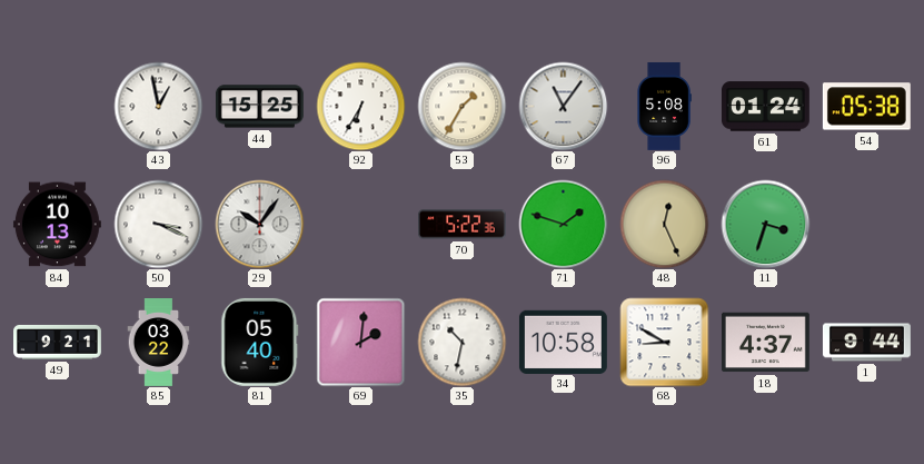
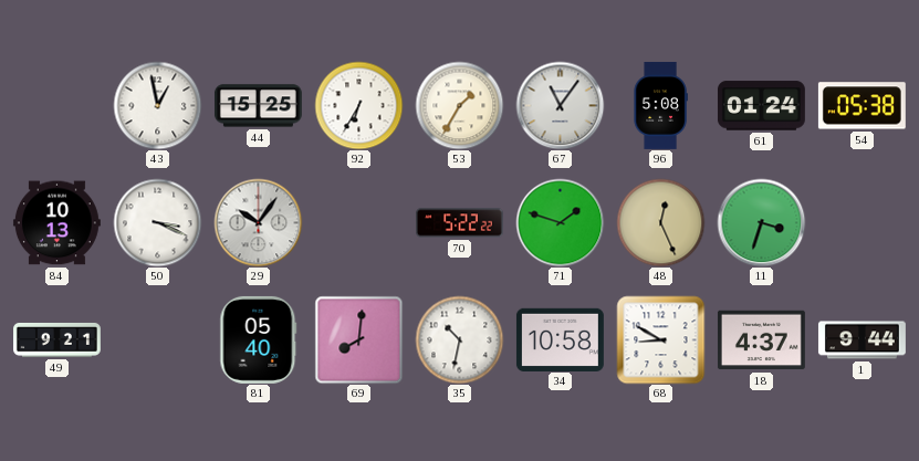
70: 5:22:36 -> 5:22:22
85: 03:22 -> none
69: 2:01 -> 8:01
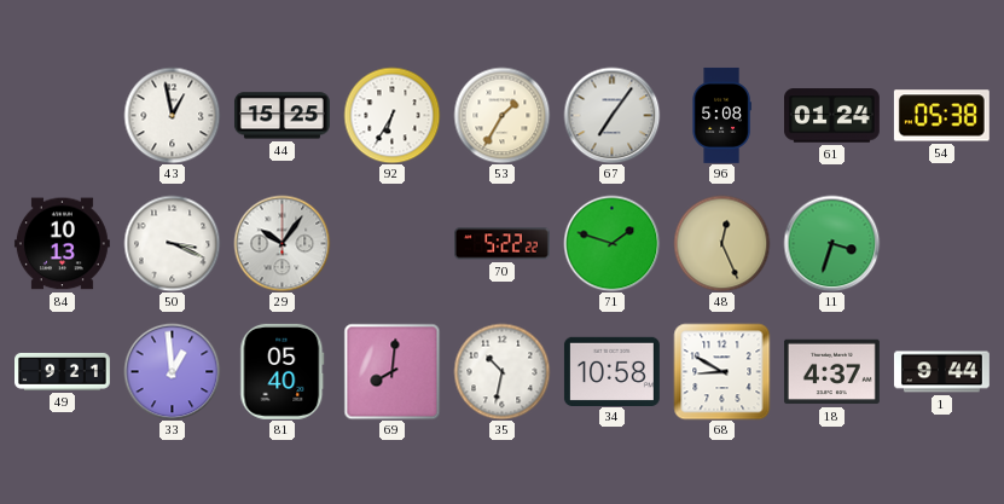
67: 11:06 -> 7:06
33: none -> 12:59
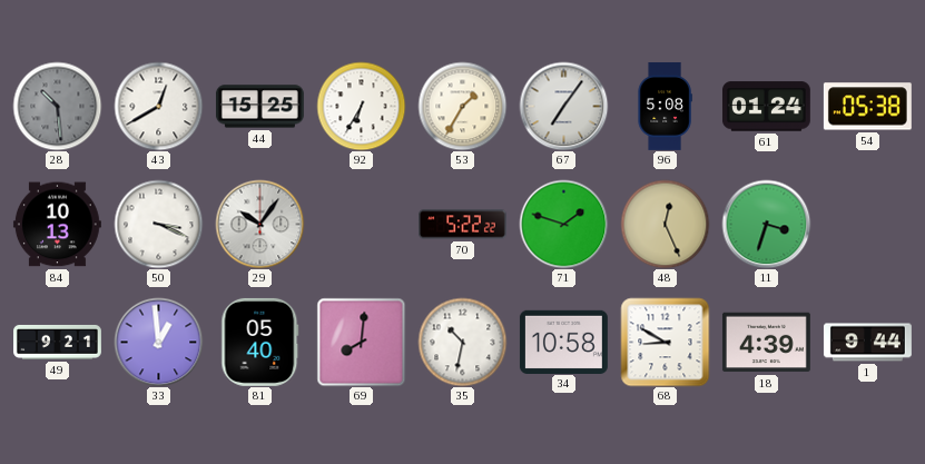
28: none -> 10:29
43: 12:58 -> 12:40
18: 4:37 -> 4:39
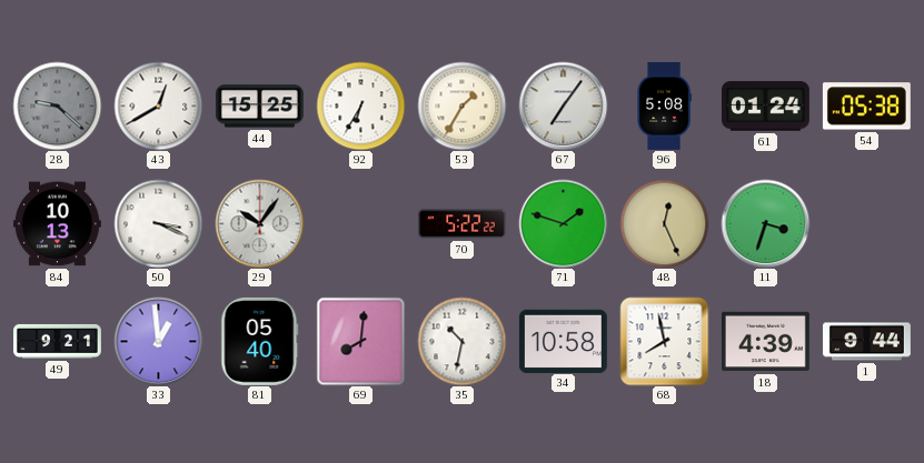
28: 10:29 -> 9:22
68: 8:50 -> 7:58
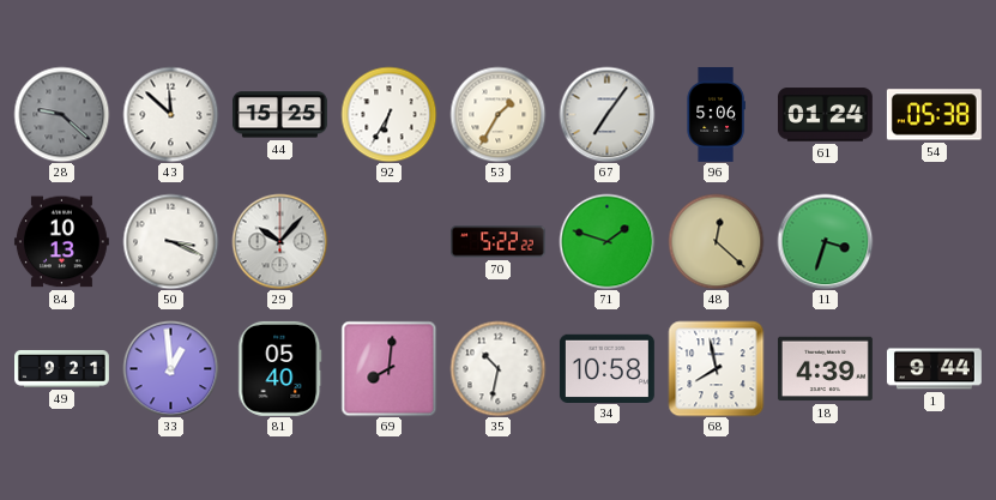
43: 12:40 -> 11:52
96: 5:08 -> 5:06
29: 10:06 -> 10:07
48: 12:26 -> 12:22
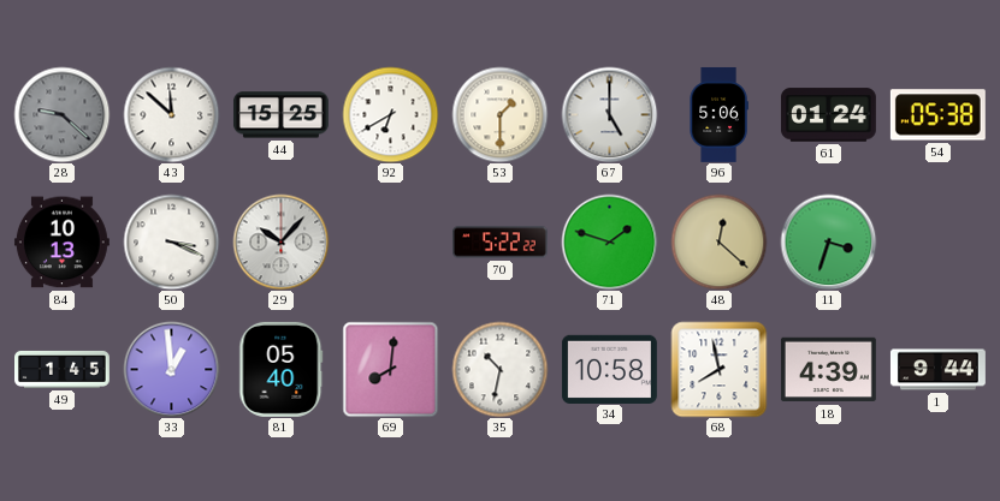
92: 6:35 -> 6:40
53: 1:35 -> 1:30
67: 7:06 -> 5:00
49: 9:21 -> 1:45
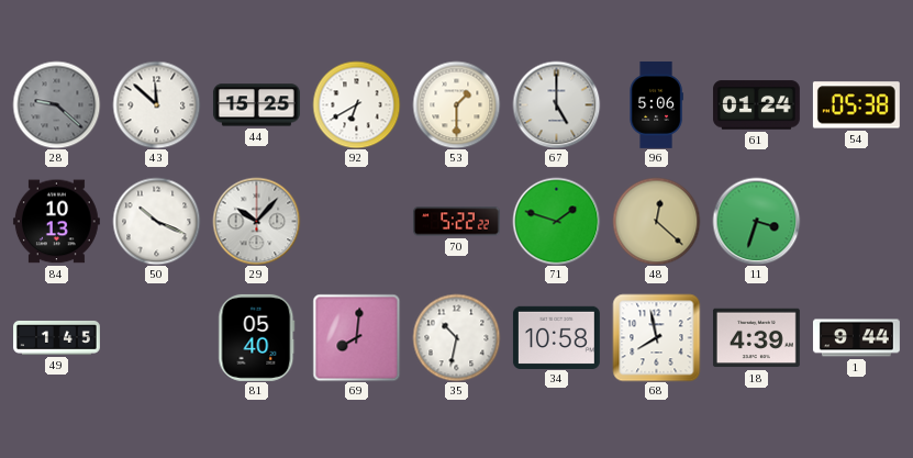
50: 3:19 -> 10:19
33: 12:59 -> none
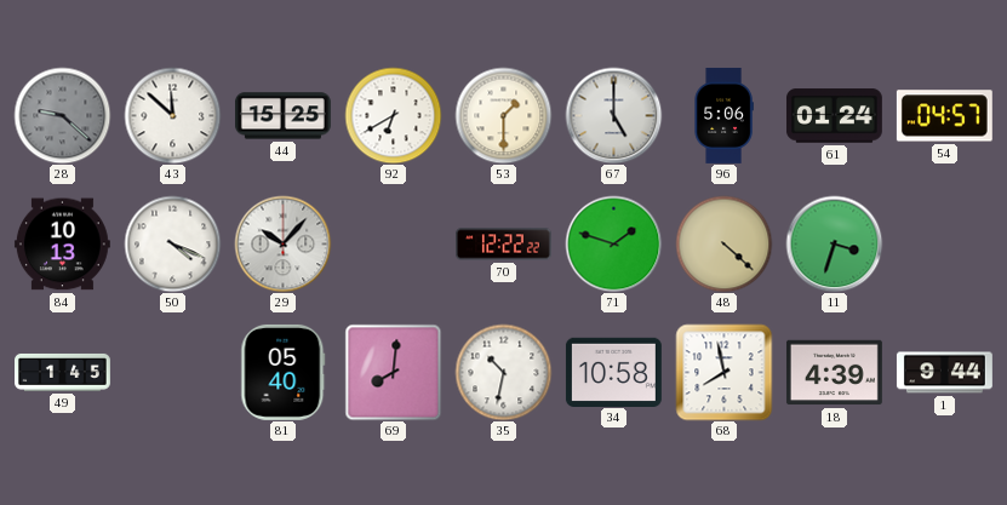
54: 05:38 -> 04:57
50: 10:19 -> 4:19
70: 5:22 -> 12:22
48: 12:22 -> 4:22
